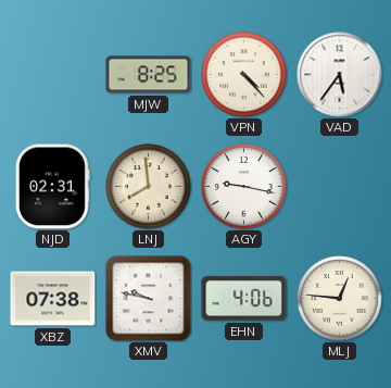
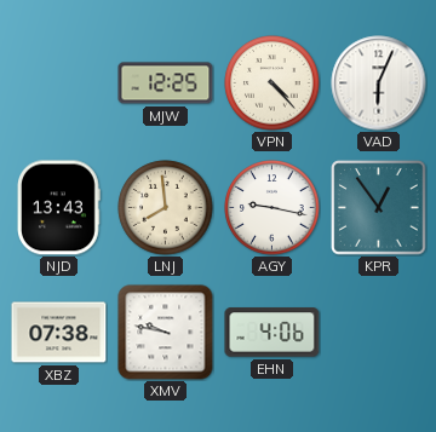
MJW: 8:25 -> 12:25
VAD: 5:36 -> 6:04
NJD: 02:31 -> 13:43
KPR: none -> 12:54
MLJ: 12:46 -> none
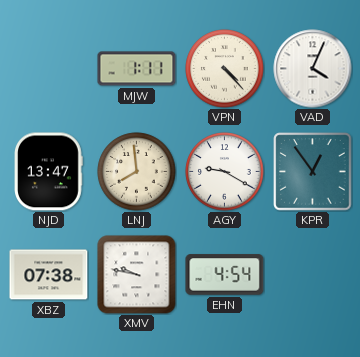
MJW: 12:25 -> 1:11
VAD: 6:04 -> 4:04
NJD: 13:43 -> 13:47
AGY: 9:17 -> 9:20
EHN: 4:06 -> 4:54
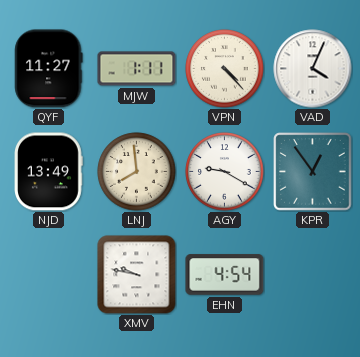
QYF: none -> 11:27
NJD: 13:47 -> 13:49
XBZ: 07:38 -> none
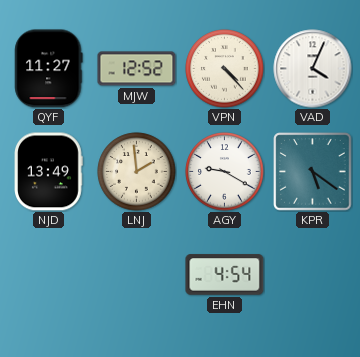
MJW: 1:11 -> 12:52
LNJ: 7:59 -> 1:59
KPR: 12:54 -> 5:21
XMV: 9:47 -> none
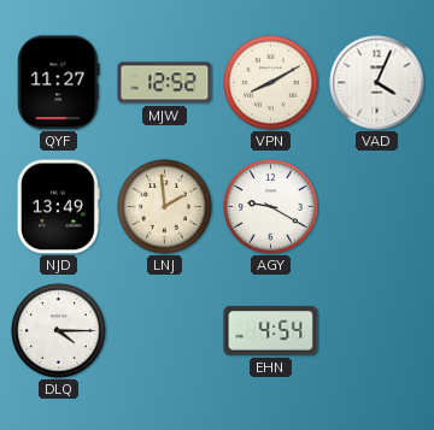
VPN: 4:23 -> 8:10
KPR: 5:21 -> none
DLQ: none -> 4:15
